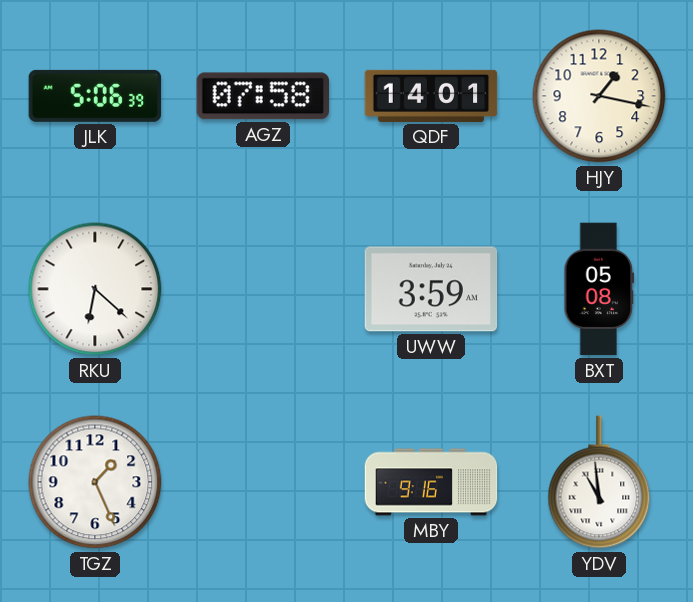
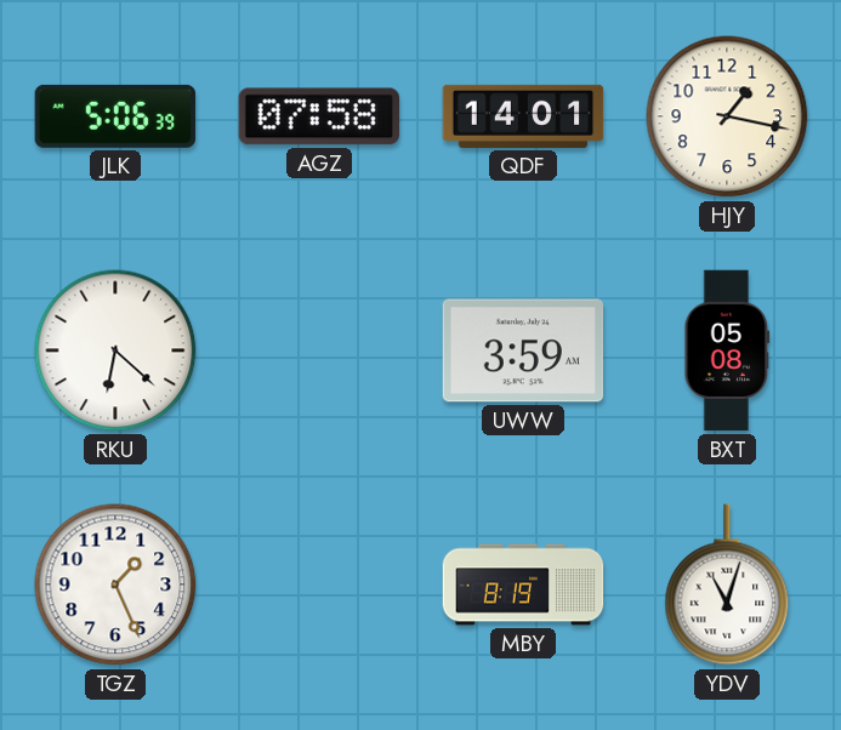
MBY: 9:16 -> 8:19
YDV: 10:59 -> 11:03
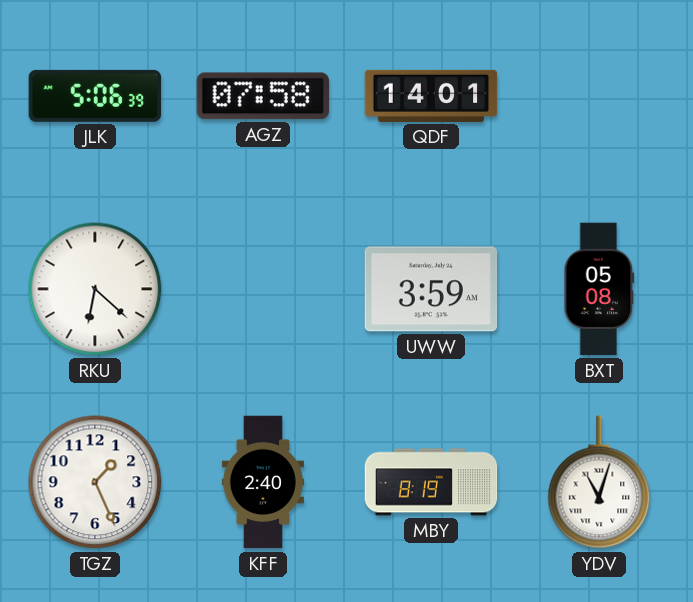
HJY: 1:17 -> none
KFF: none -> 2:40
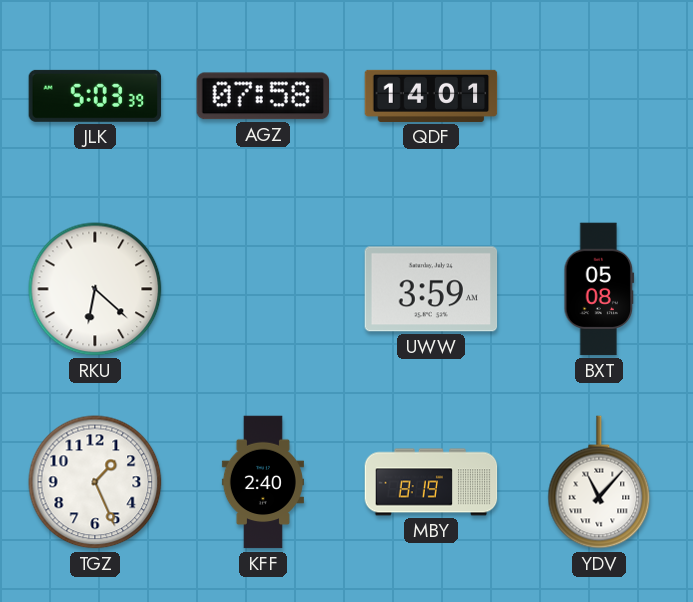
JLK: 5:06 -> 5:03
YDV: 11:03 -> 11:07
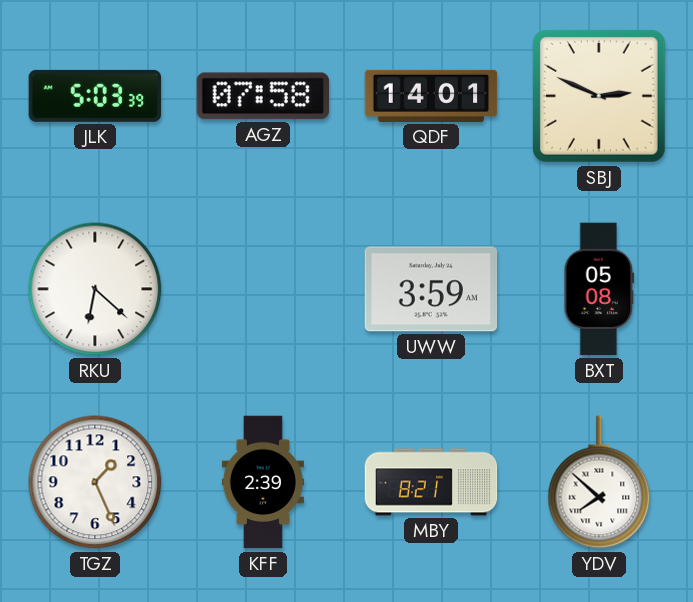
SBJ: none -> 2:49
KFF: 2:40 -> 2:39
MBY: 8:19 -> 8:21
YDV: 11:07 -> 7:52
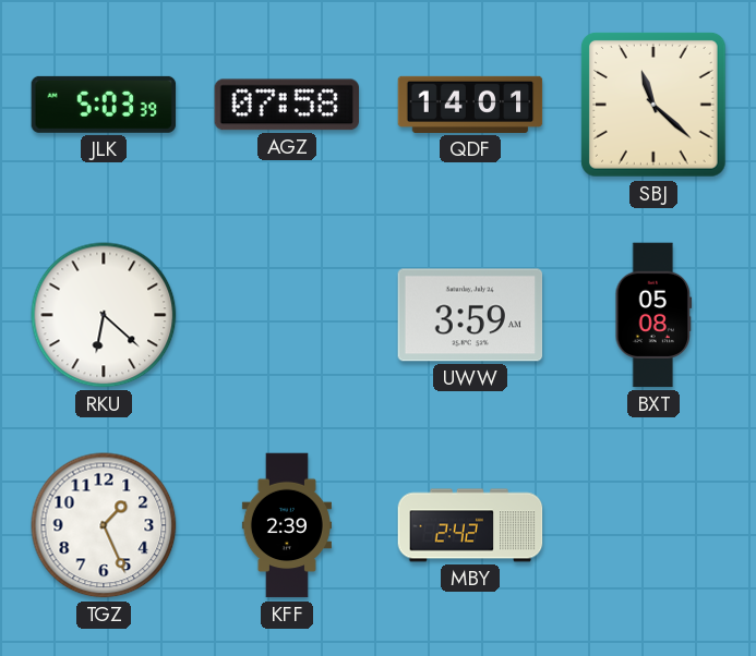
SBJ: 2:49 -> 11:22
MBY: 8:21 -> 2:42
YDV: 7:52 -> none
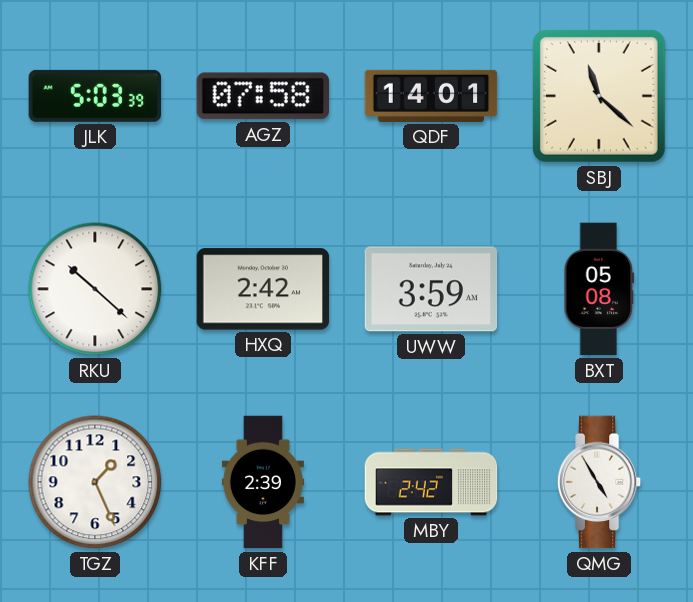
RKU: 6:22 -> 10:22
HXQ: none -> 2:42
QMG: none -> 4:55
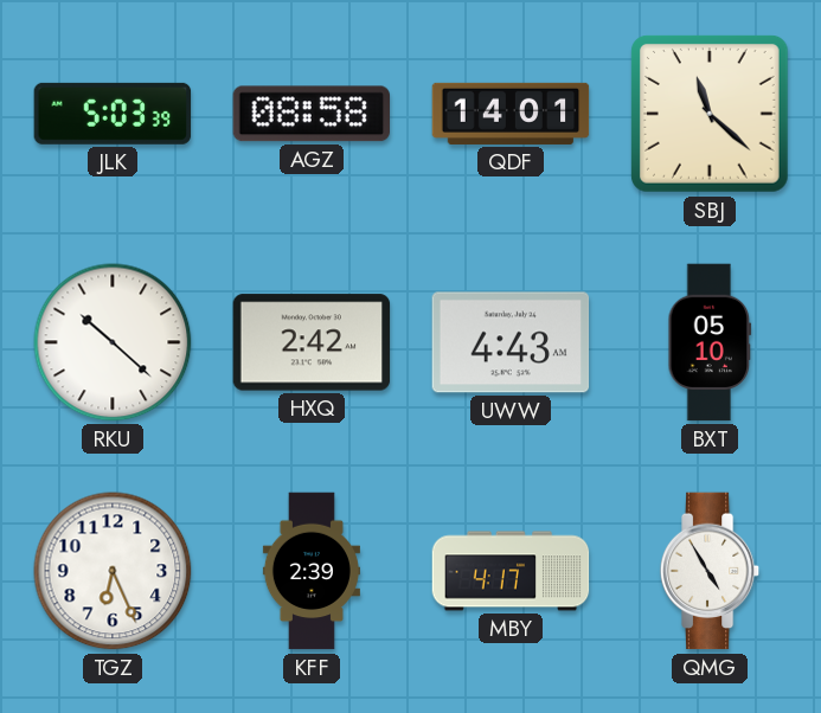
AGZ: 07:58 -> 08:58
UWW: 3:59 -> 4:43
BXT: 05:08 -> 05:10
TGZ: 1:26 -> 6:26
MBY: 2:42 -> 4:17
